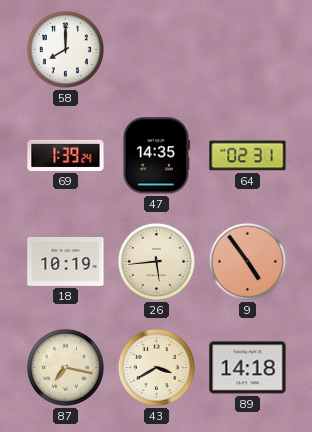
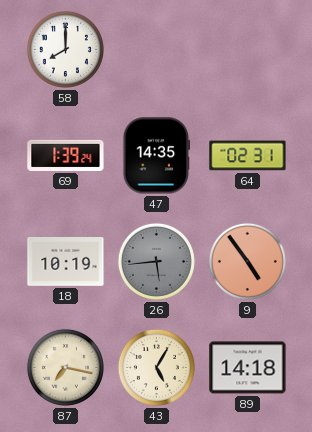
26 dial: cream -> grey
43: 3:40 -> 5:05
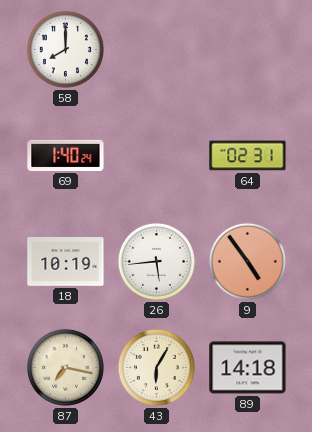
69: 1:39 -> 1:40
47: 14:35 -> none
26 dial: grey -> white
43: 5:05 -> 6:05
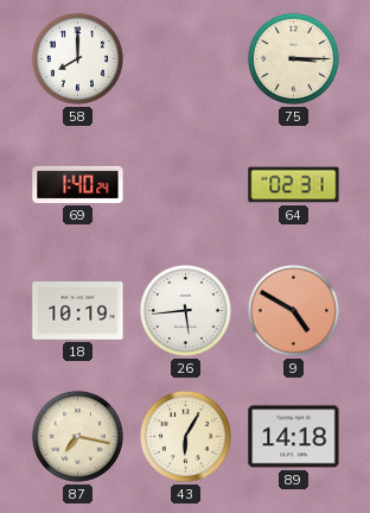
75: none -> 3:15
9: 4:54 -> 4:50
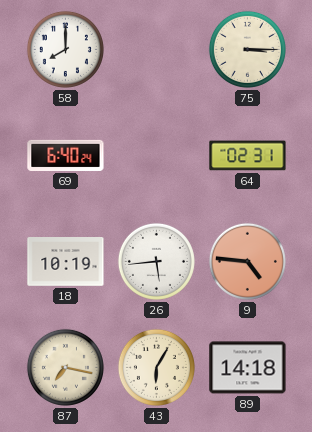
69: 1:40 -> 6:40
9: 4:50 -> 4:46
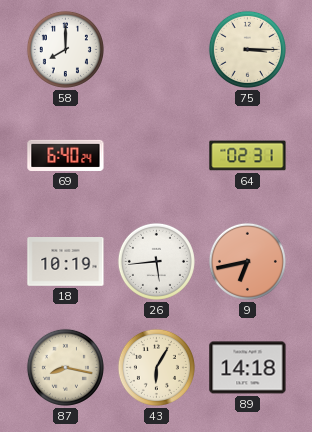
9: 4:46 -> 6:43
87: 7:17 -> 8:17
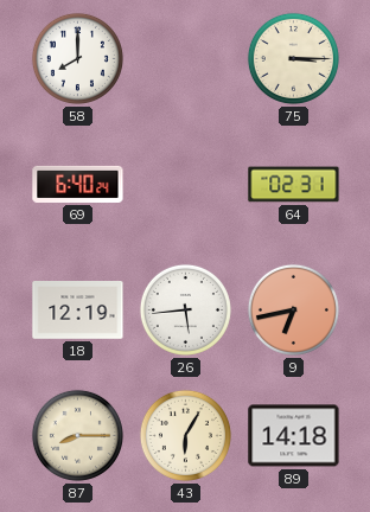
18: 10:19 -> 12:19
87: 8:17 -> 8:15
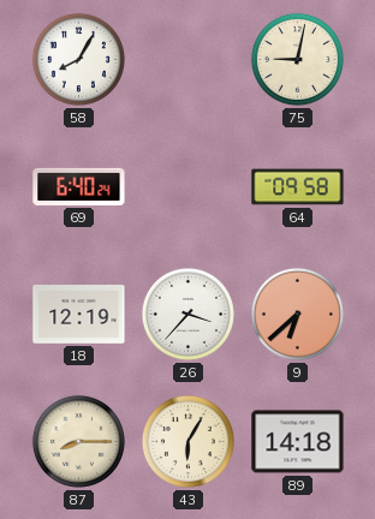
58: 8:00 -> 8:05
75: 3:15 -> 9:02
64: 02:31 -> 09:58
26: 5:44 -> 3:37
9: 6:43 -> 6:38
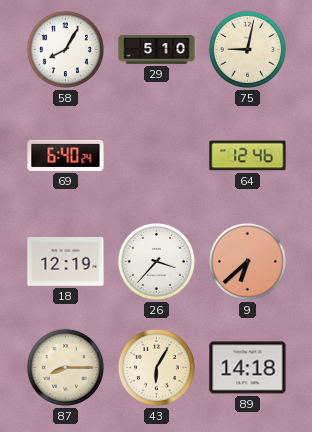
29: none -> 5:10
64: 09:58 -> 12:46
